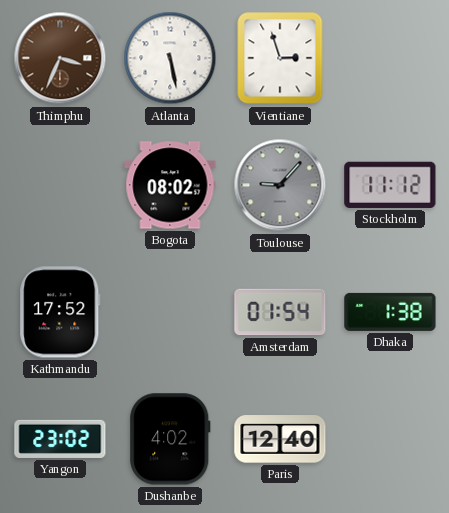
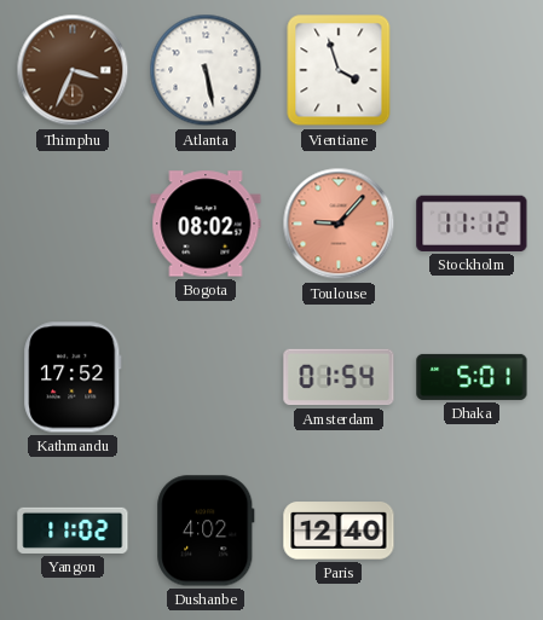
Vientiane: 2:57 -> 3:57
Toulouse dial: grey -> salmon
Dhaka: 1:38 -> 5:01
Yangon: 23:02 -> 11:02
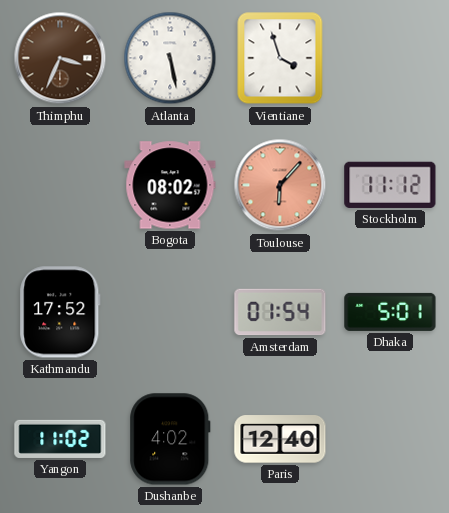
Toulouse: 9:07 -> 6:07
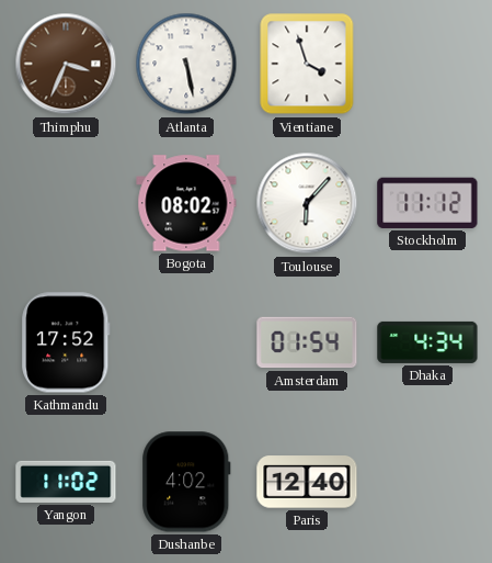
Toulouse dial: salmon -> white
Dhaka: 5:01 -> 4:34
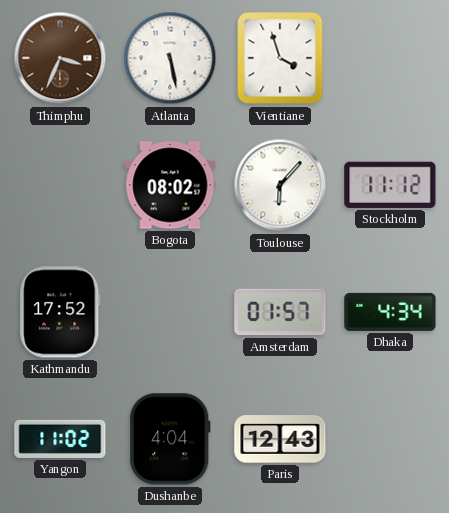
Amsterdam: 01:54 -> 01:57
Dushanbe: 4:02 -> 4:04
Paris: 12:40 -> 12:43
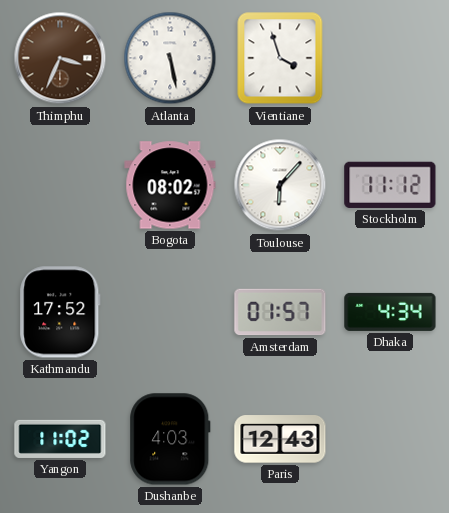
Dushanbe: 4:04 -> 4:03
